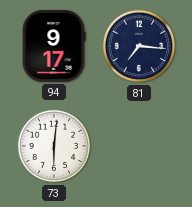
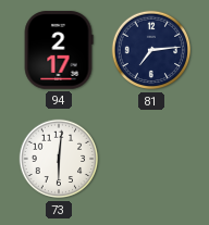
94: 9:17 -> 2:17
81: 7:16 -> 7:14
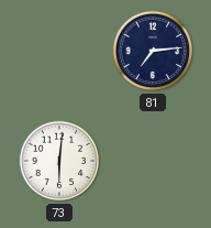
94: 2:17 -> none
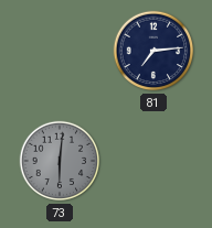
73 dial: white -> grey
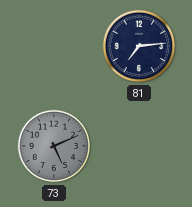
73: 6:01 -> 5:11
